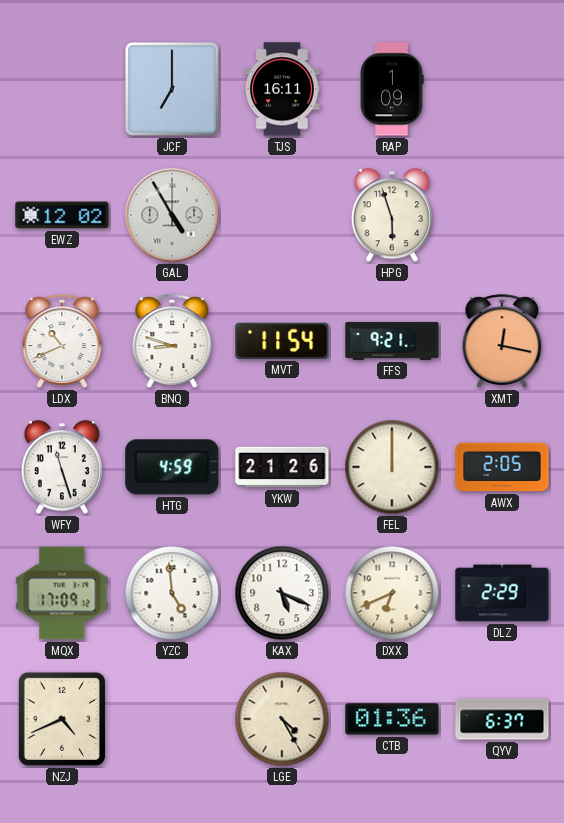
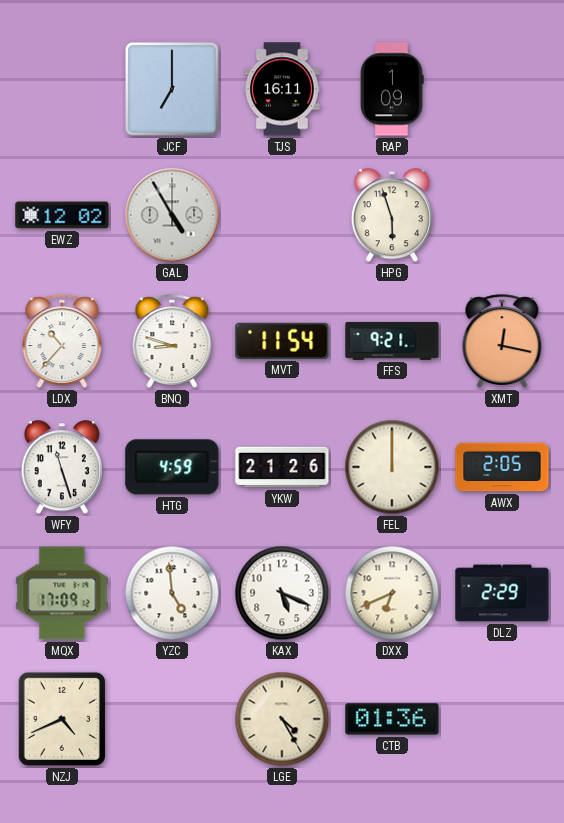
LDX: 10:41 -> 10:37
QYV: 6:37 -> none
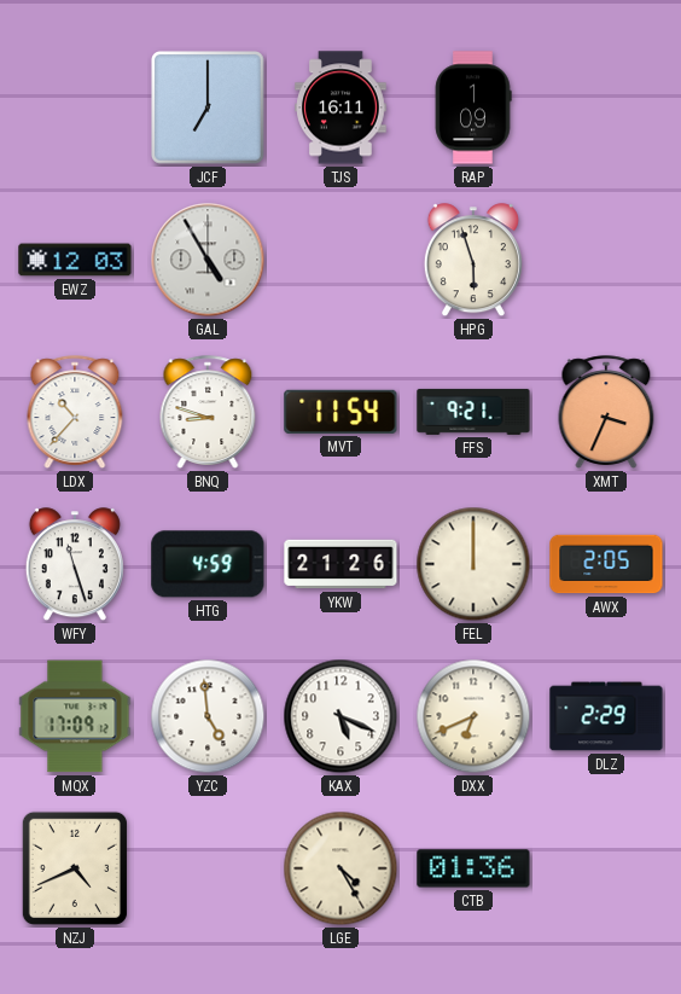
EWZ: 12:02 -> 12:03
XMT: 12:17 -> 3:34
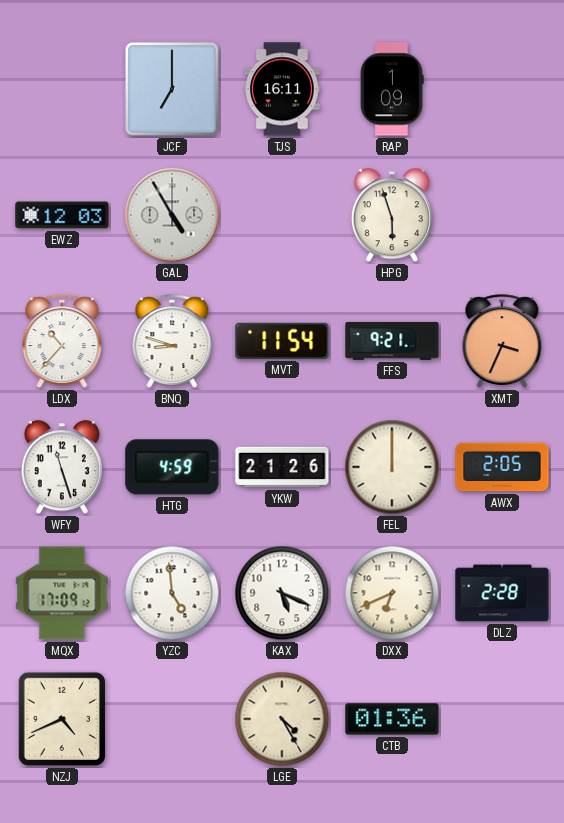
DLZ: 2:29 -> 2:28
